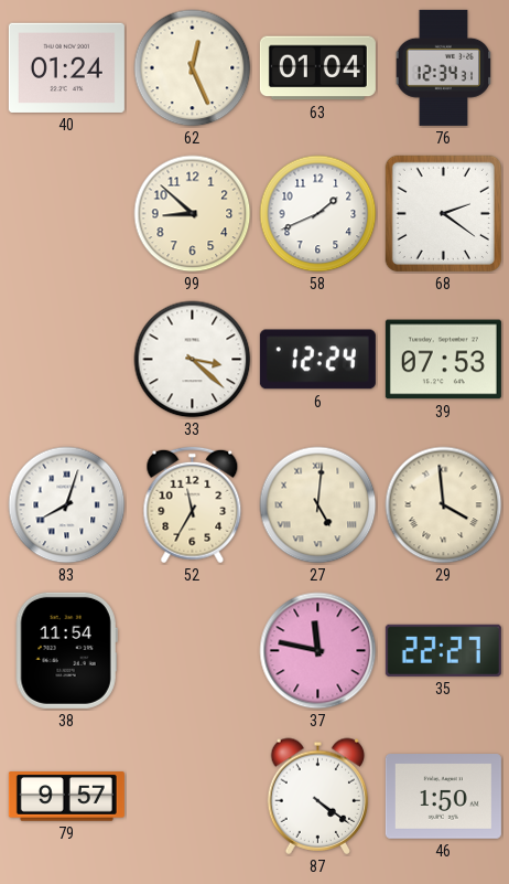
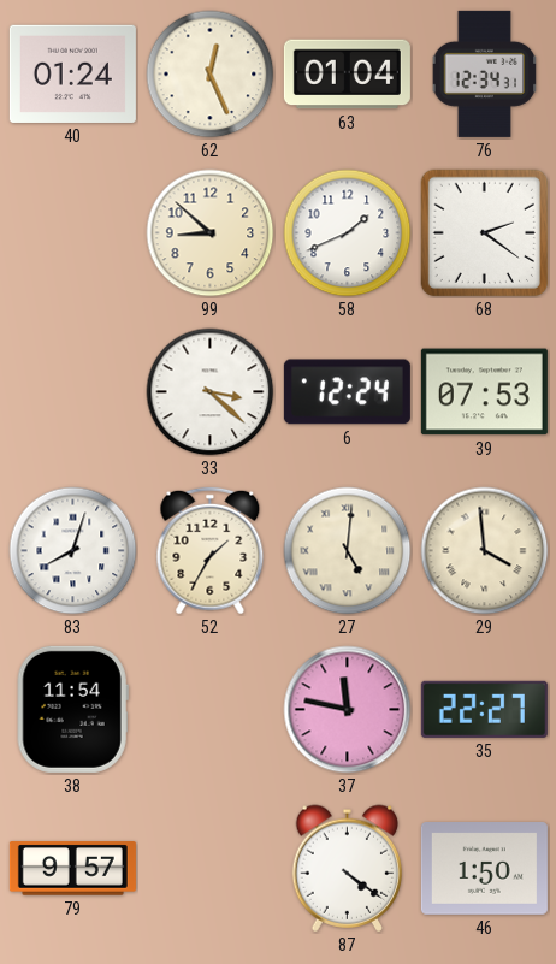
52: 11:35 -> 1:35
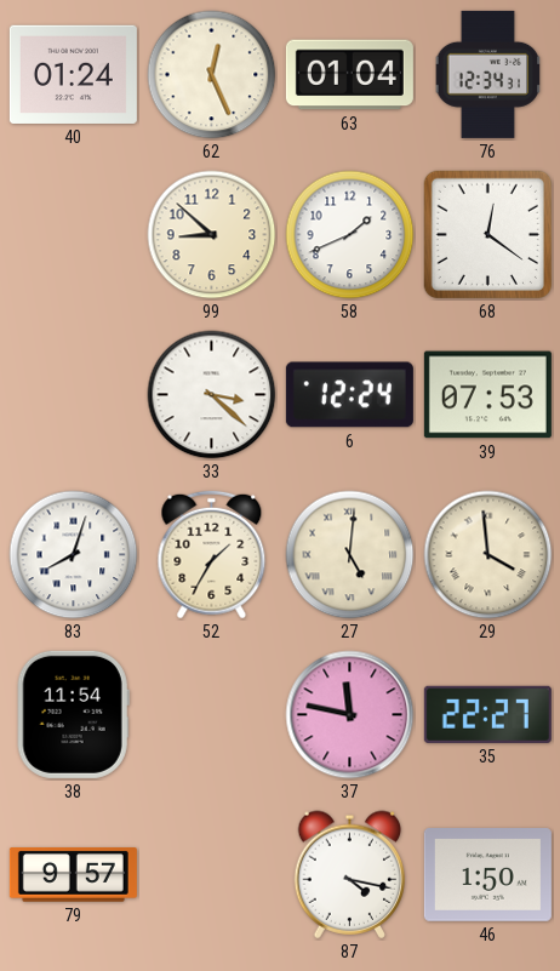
68: 2:21 -> 12:21
87: 4:21 -> 4:17
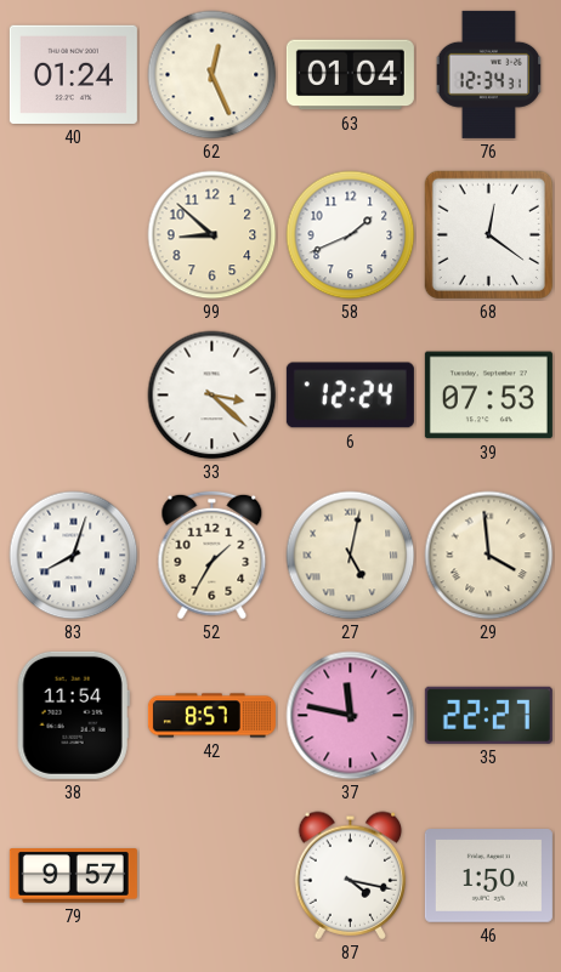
27: 5:01 -> 5:02
42: none -> 8:57
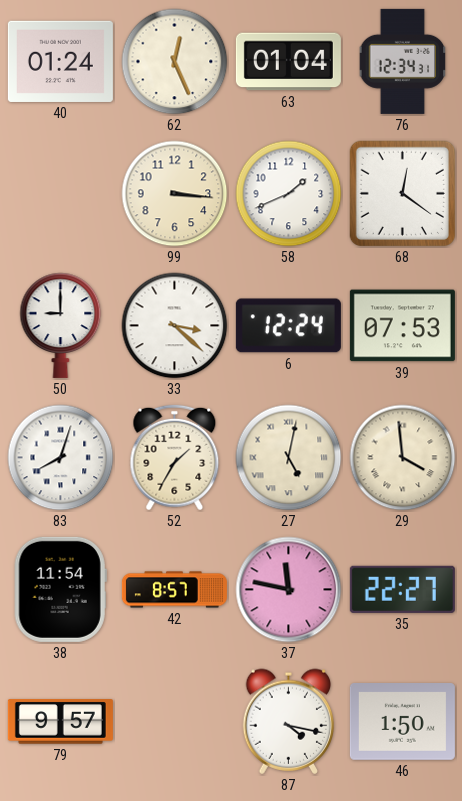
99: 8:52 -> 3:16
50: none -> 9:00
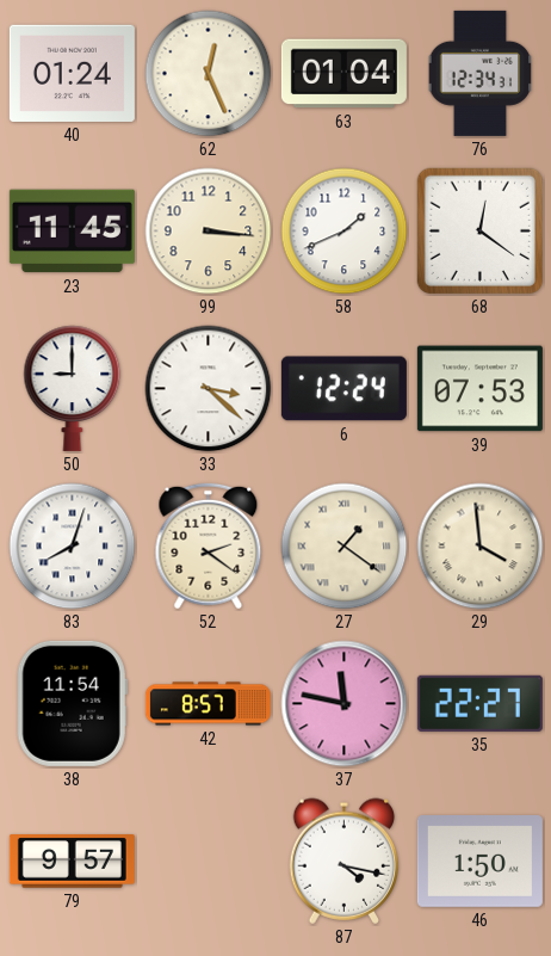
23: none -> 11:45
52: 1:35 -> 2:21
27: 5:02 -> 1:21
